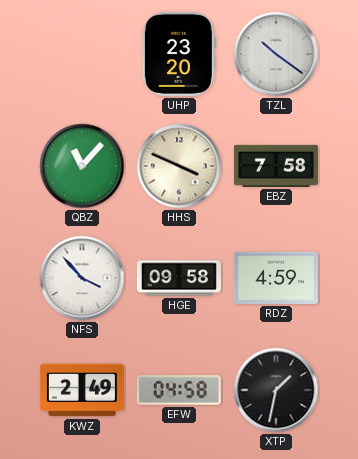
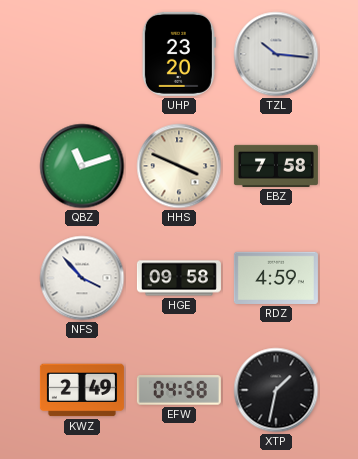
TZL: 10:21 -> 10:16
QBZ: 11:07 -> 11:12
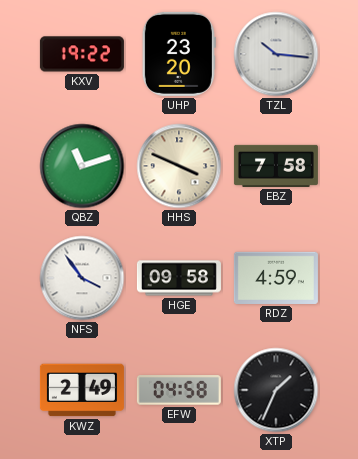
KXV: none -> 19:22
NFS: 3:53 -> 3:54
XTP: 1:32 -> 1:34
